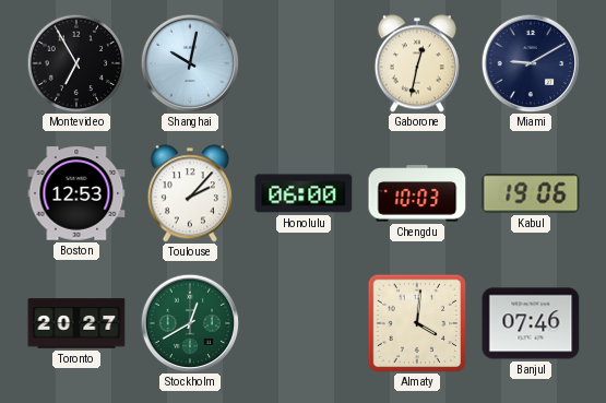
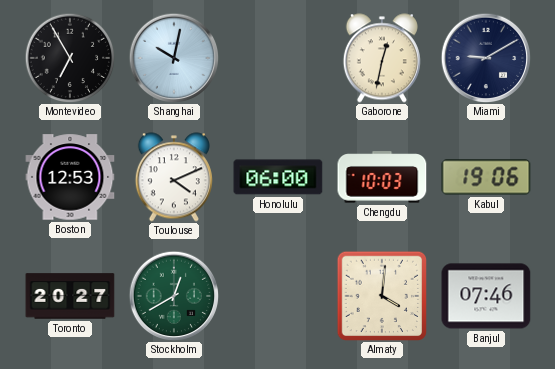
Toulouse: 2:07 -> 4:11
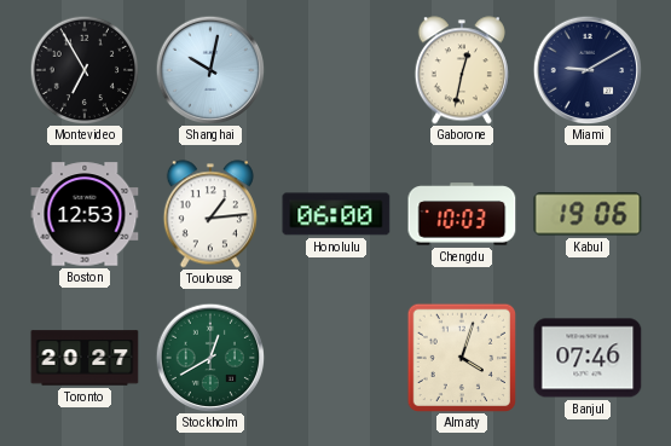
Toulouse: 4:11 -> 1:14
Almaty: 4:01 -> 4:03
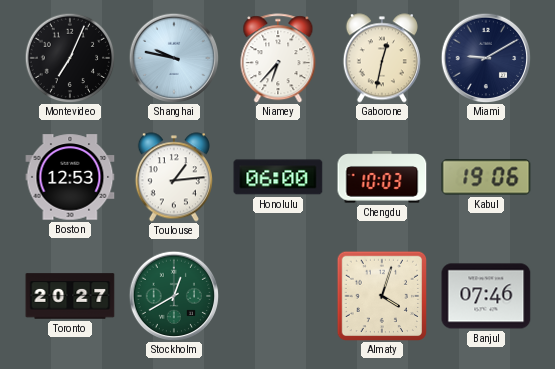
Montevideo: 6:55 -> 7:04
Shanghai: 10:02 -> 9:47
Niamey: none -> 6:37
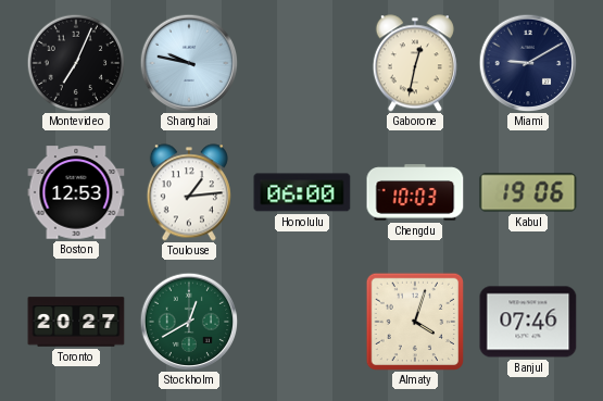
Niamey: 6:37 -> none
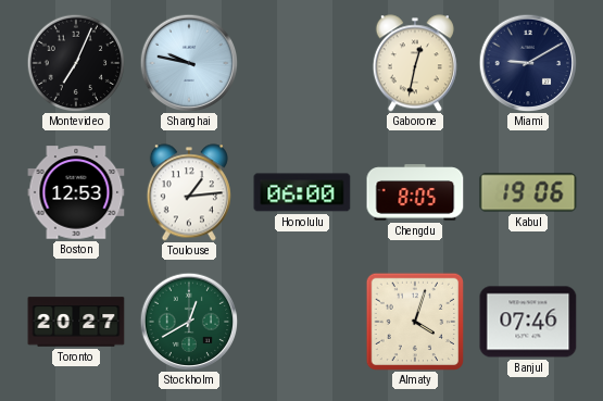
Chengdu: 10:03 -> 8:05
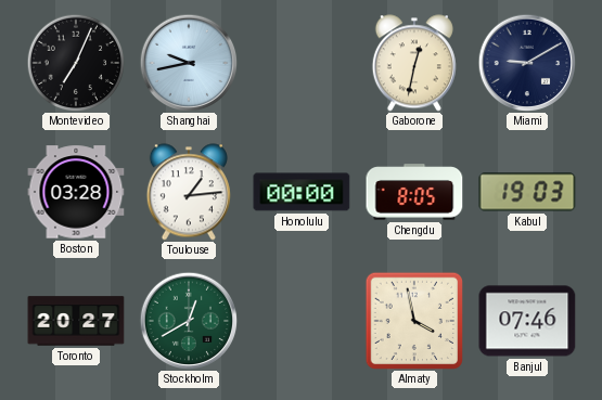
Shanghai: 9:47 -> 9:43
Boston: 12:53 -> 03:28
Honolulu: 06:00 -> 00:00
Kabul: 19:06 -> 19:03
Almaty: 4:03 -> 3:58
